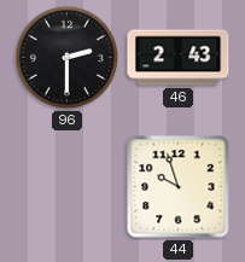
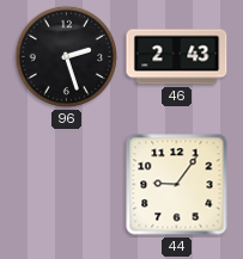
96: 2:30 -> 2:27
44: 9:57 -> 9:06
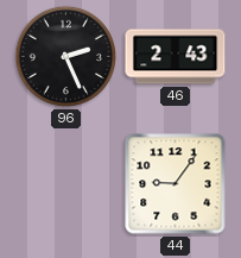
96: 2:27 -> 2:26
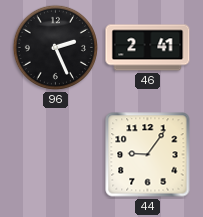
46: 2:43 -> 2:41
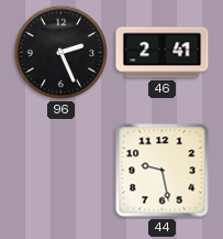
44: 9:06 -> 9:28
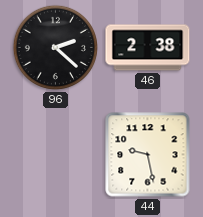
96: 2:26 -> 2:22
46: 2:41 -> 2:38
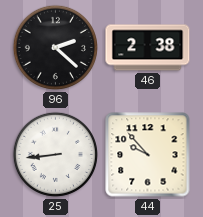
25: none -> 8:44
44: 9:28 -> 9:53
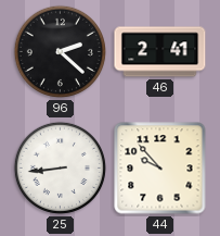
46: 2:38 -> 2:41
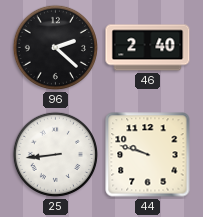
46: 2:41 -> 2:40
44: 9:53 -> 9:48
